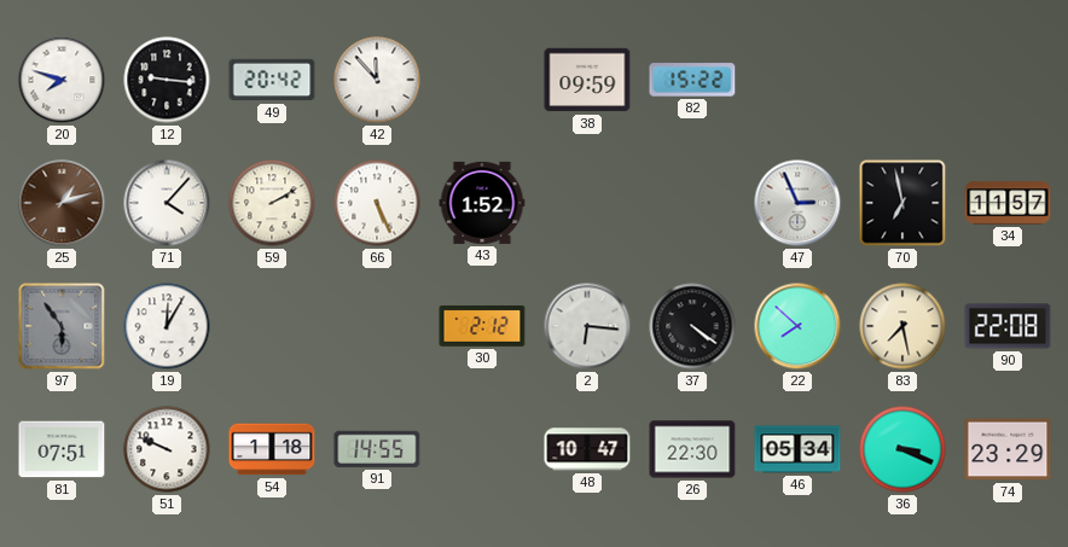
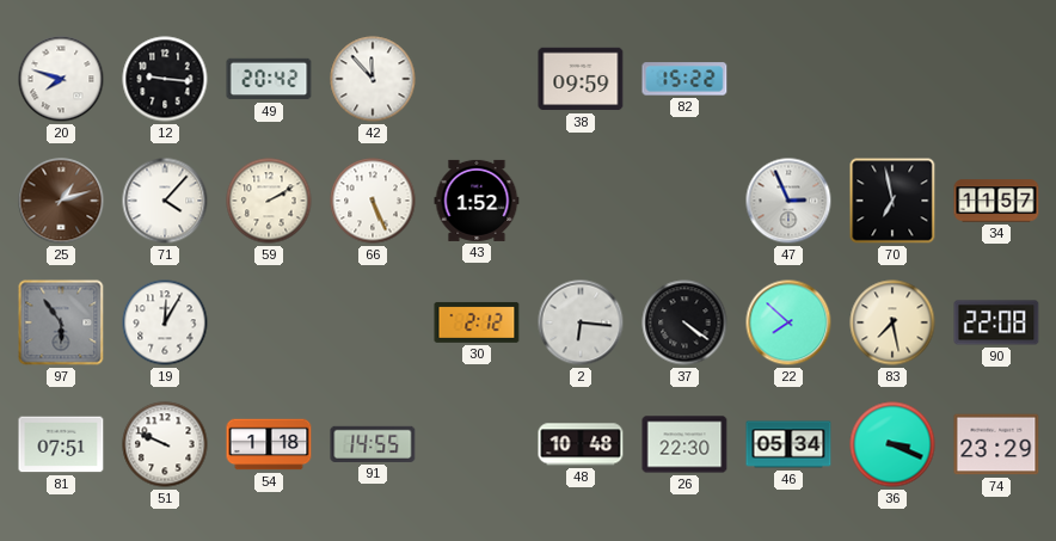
48: 10:47 -> 10:48
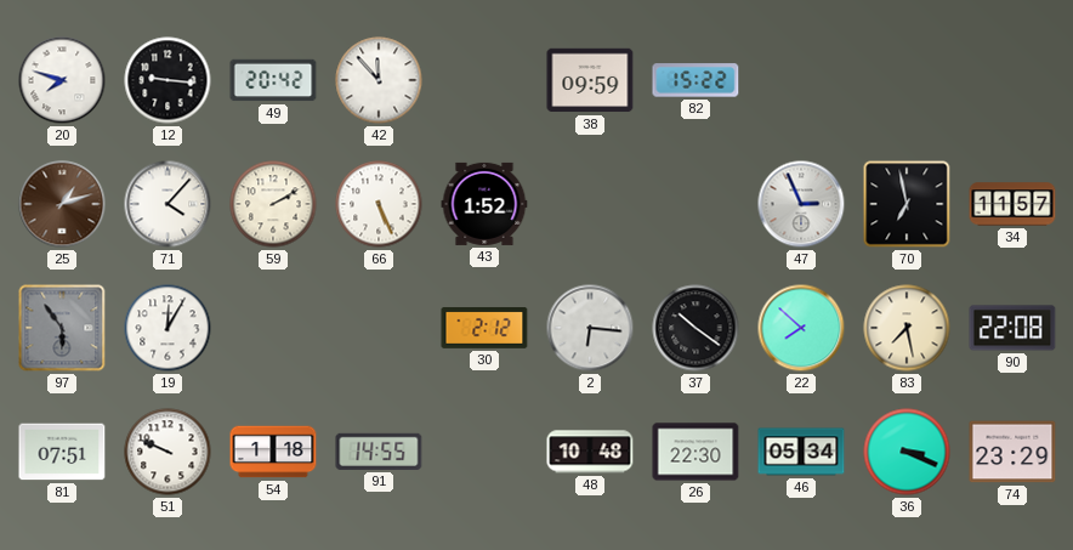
37: 4:21 -> 10:21
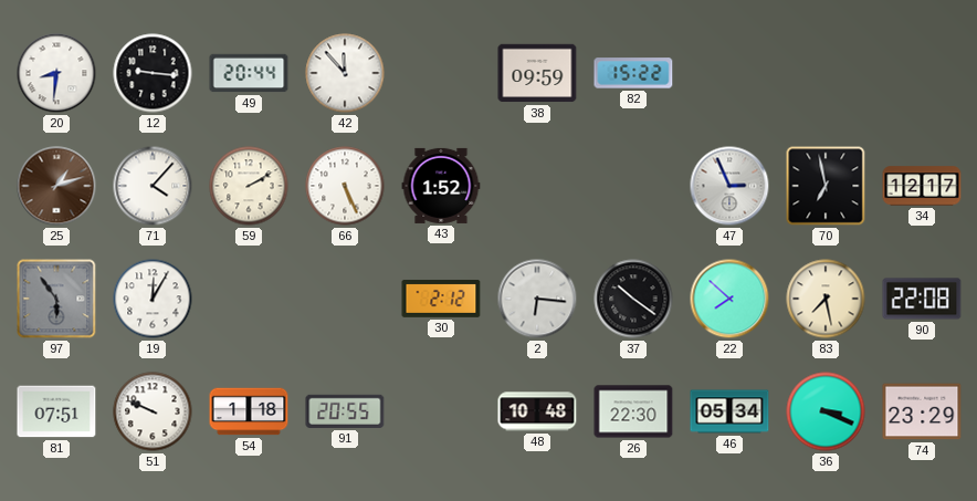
20: 7:48 -> 8:31
49: 20:42 -> 20:44
34: 11:57 -> 12:17
91: 14:55 -> 20:55
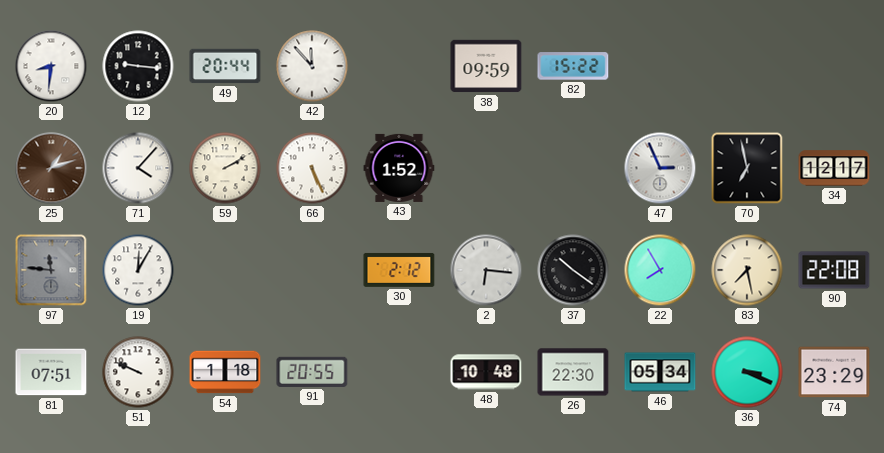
97: 5:54 -> 11:46
22: 7:52 -> 7:55
